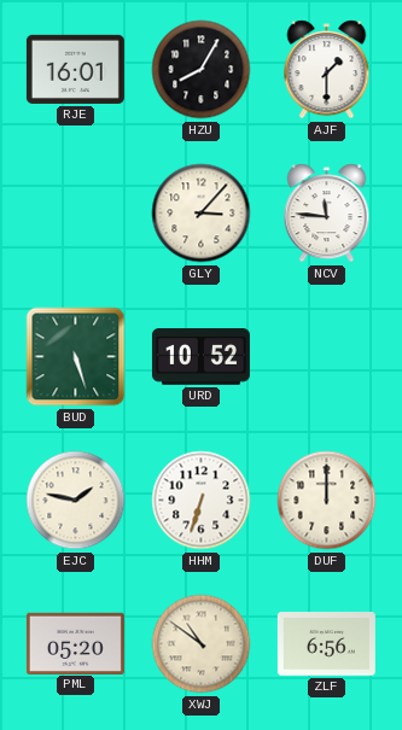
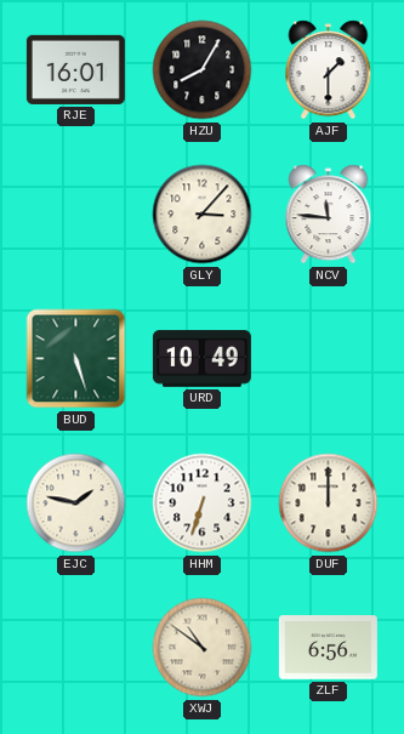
URD: 10:52 -> 10:49
PML: 05:20 -> none
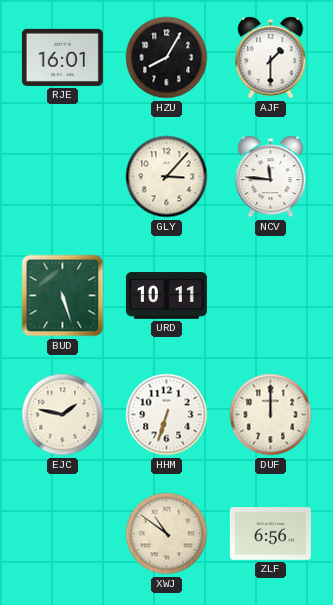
URD: 10:49 -> 10:11
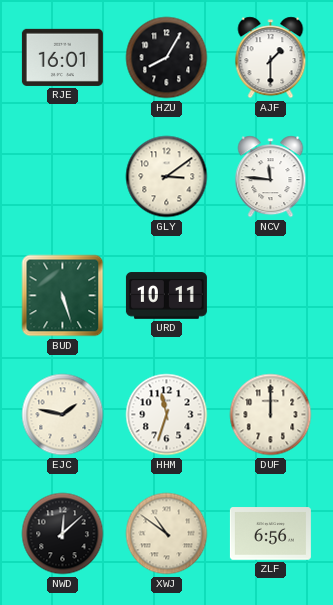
GLY: 3:07 -> 3:09
HHM: 6:33 -> 11:33
NWD: none -> 12:08
